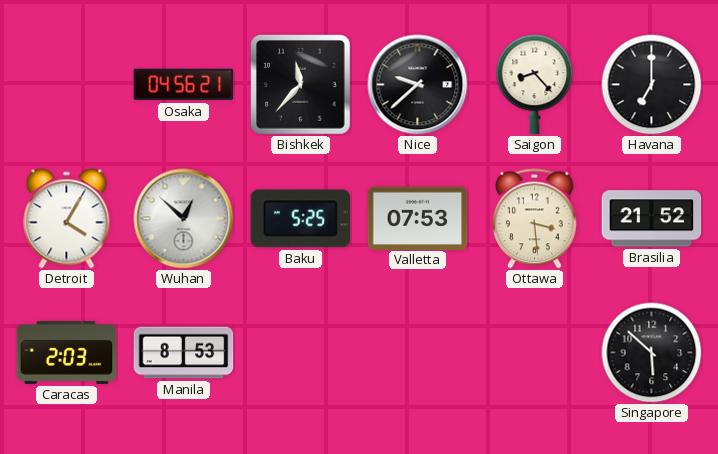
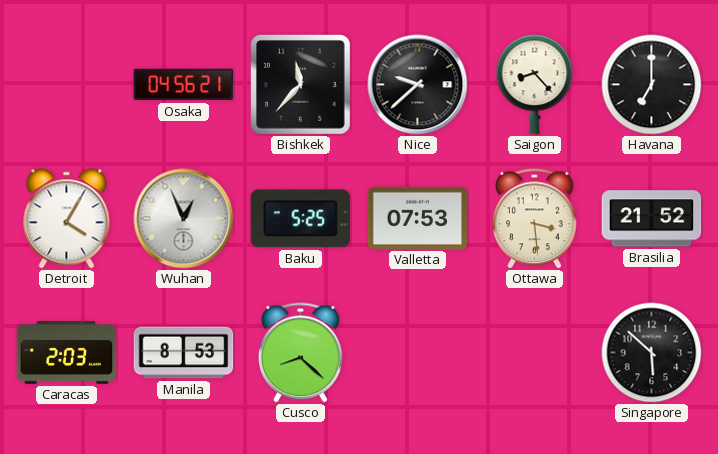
Wuhan: 12:52 -> 12:56
Cusco: none -> 8:22
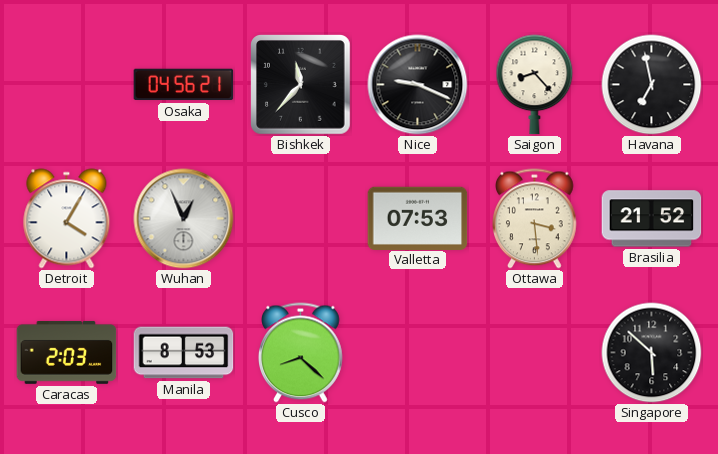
Nice: 9:38 -> 9:19
Havana: 7:00 -> 6:58
Baku: 5:25 -> none
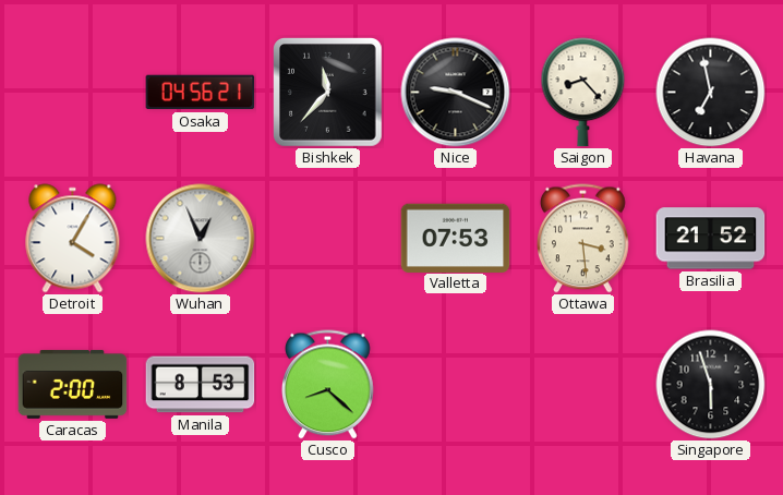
Caracas: 2:03 -> 2:00
Singapore: 5:52 -> 5:57
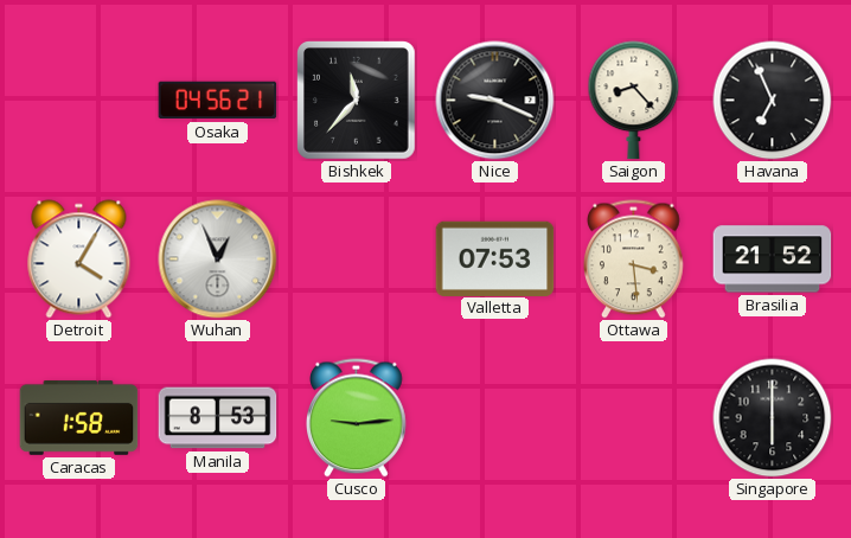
Havana: 6:58 -> 6:56
Caracas: 2:00 -> 1:58
Cusco: 8:22 -> 9:14
Singapore: 5:57 -> 6:00
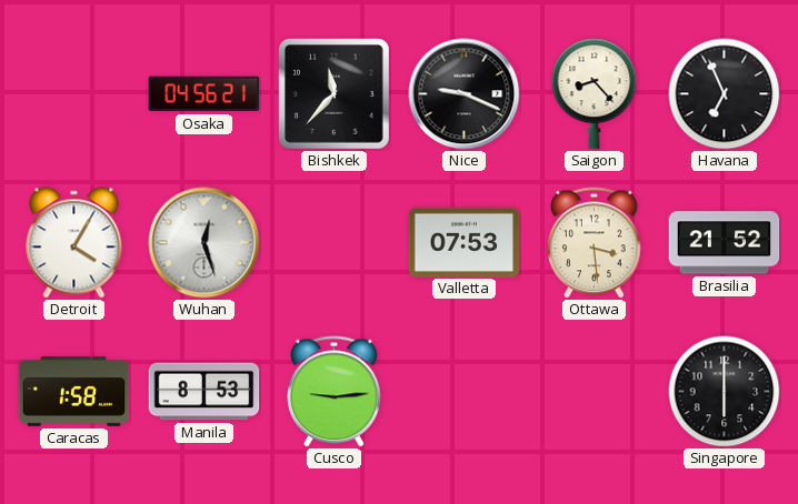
Wuhan: 12:56 -> 12:27
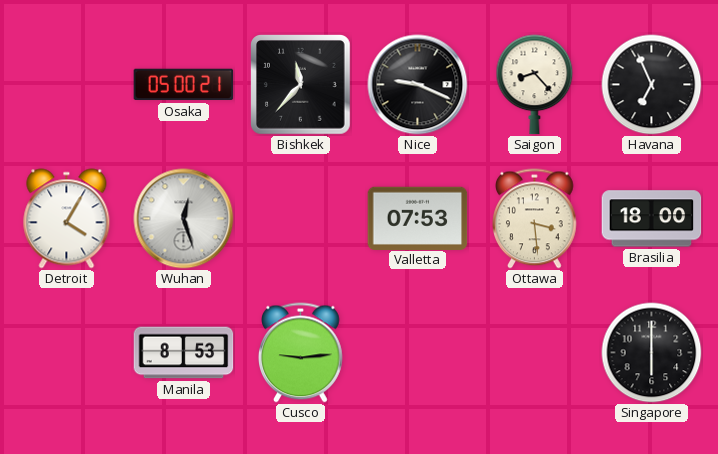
Osaka: 04:56 -> 05:00
Brasilia: 21:52 -> 18:00
Caracas: 1:58 -> none
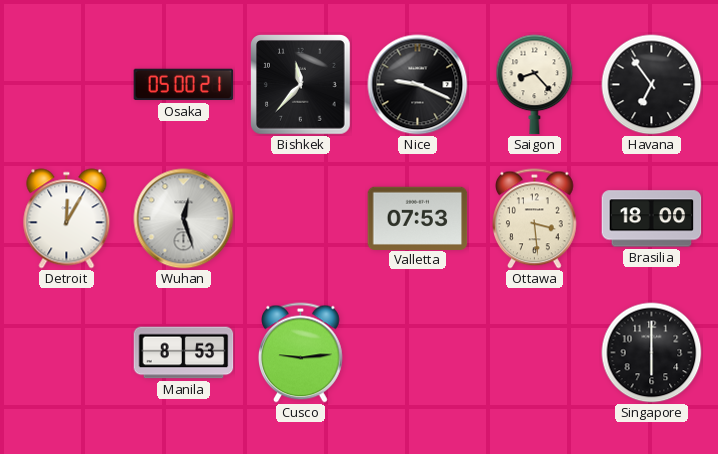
Havana: 6:56 -> 6:54
Detroit: 4:05 -> 12:05
